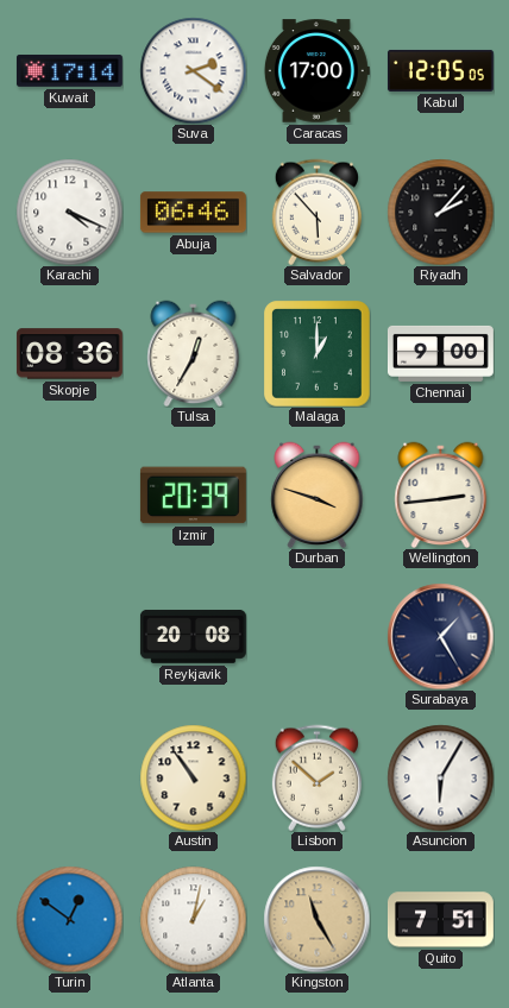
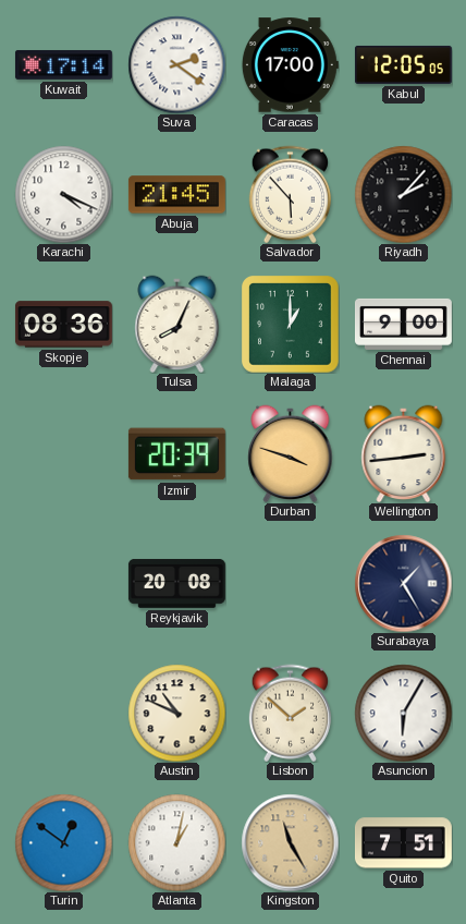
Abuja: 06:46 -> 21:45
Tulsa: 12:35 -> 8:04
Austin: 10:54 -> 10:49
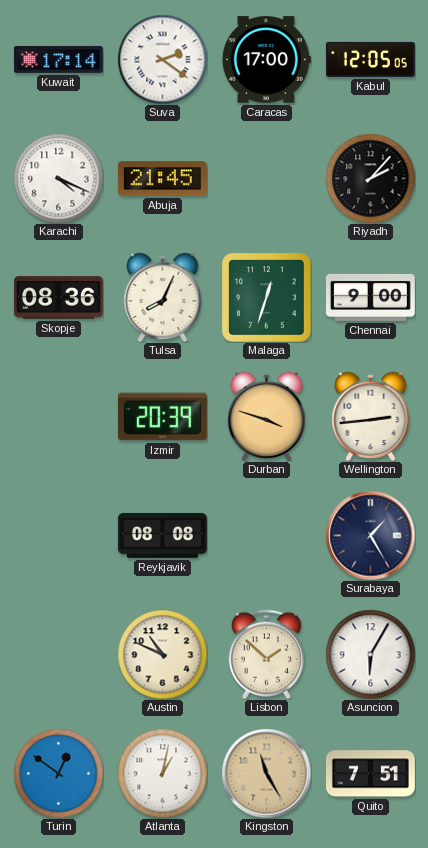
Salvador: 5:53 -> none
Malaga: 1:00 -> 12:33
Reykjavik: 20:08 -> 08:08
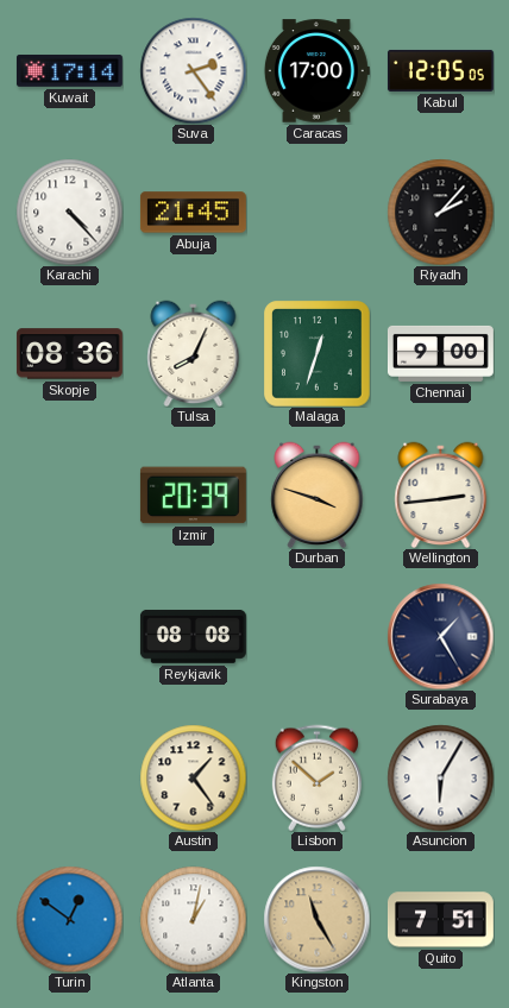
Suva: 2:21 -> 2:24
Karachi: 4:19 -> 4:23
Austin: 10:49 -> 1:24
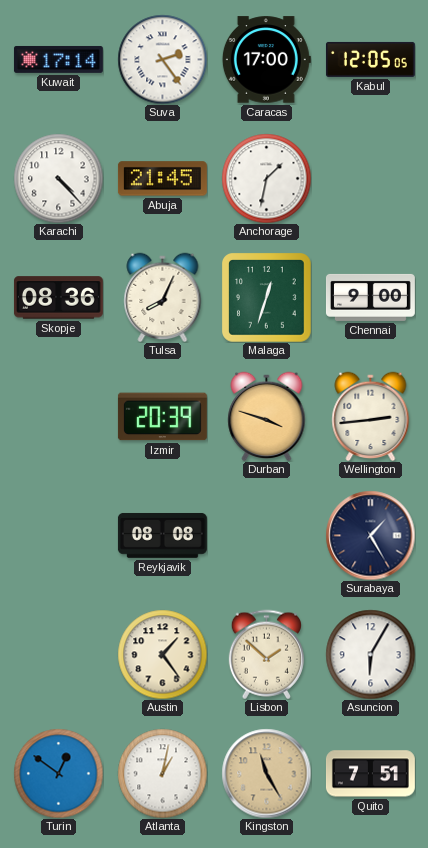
Anchorage: none -> 1:32
Riyadh: 2:07 -> none
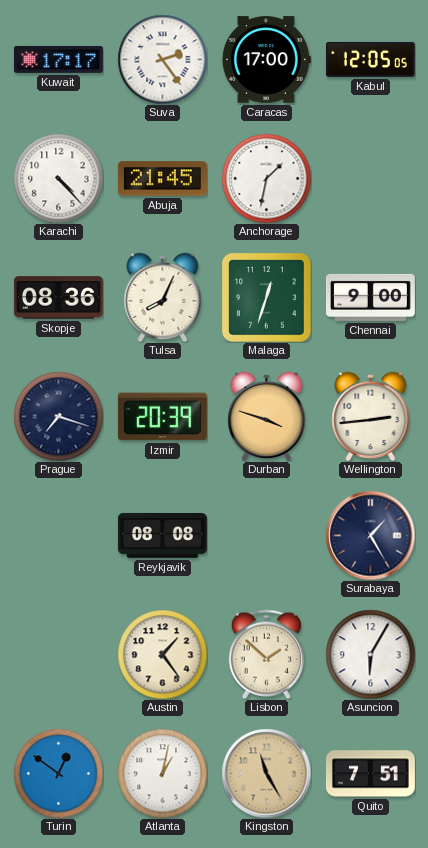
Kuwait: 17:14 -> 17:17
Prague: none -> 7:18
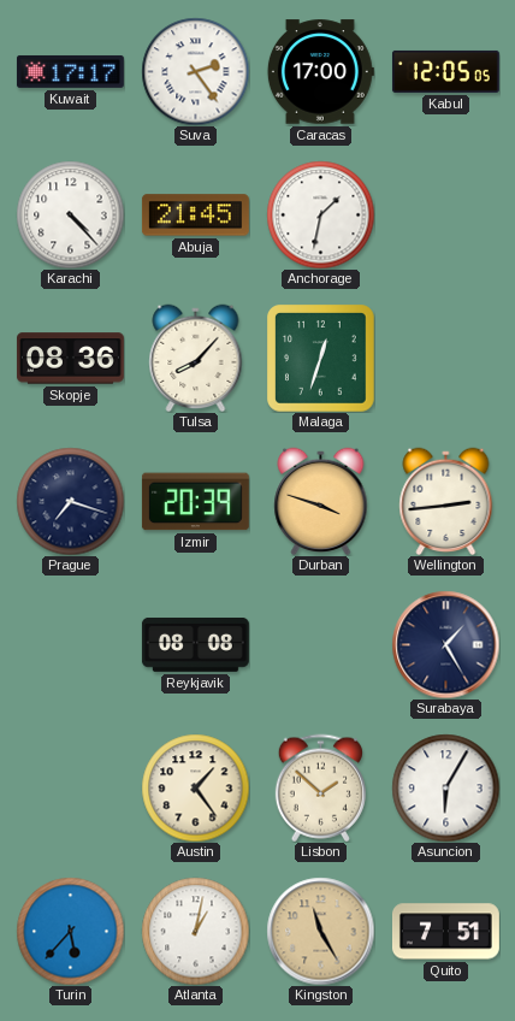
Tulsa: 8:04 -> 8:07
Chennai: 9:00 -> none
Turin: 12:51 -> 5:37
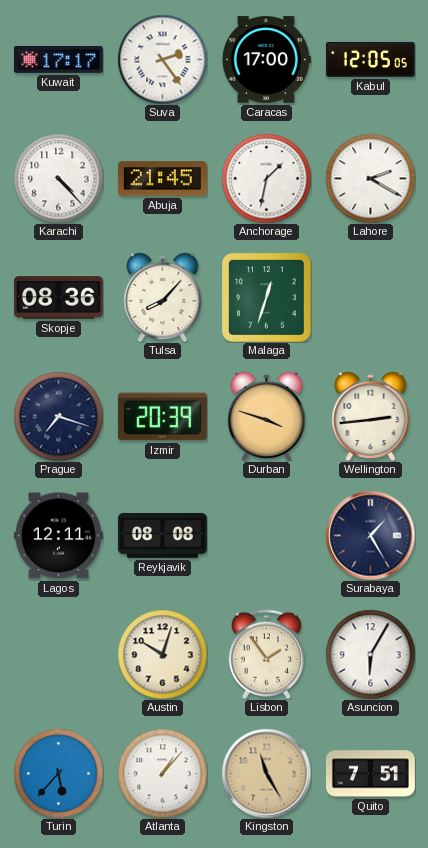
Lahore: none -> 2:20
Lagos: none -> 12:11
Austin: 1:24 -> 10:03
Lisbon: 1:52 -> 1:54
Atlanta: 1:02 -> 1:07
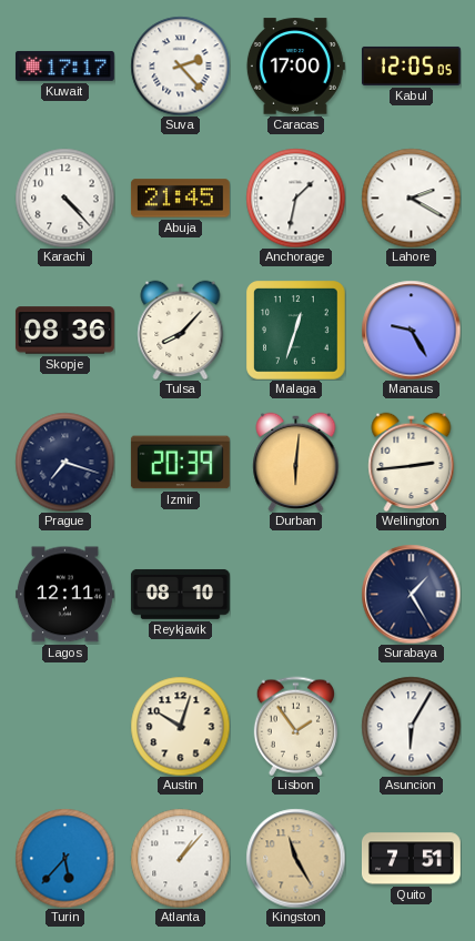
Suva: 2:24 -> 2:23
Manaus: none -> 9:25
Durban: 3:48 -> 6:01
Reykjavik: 08:08 -> 08:10
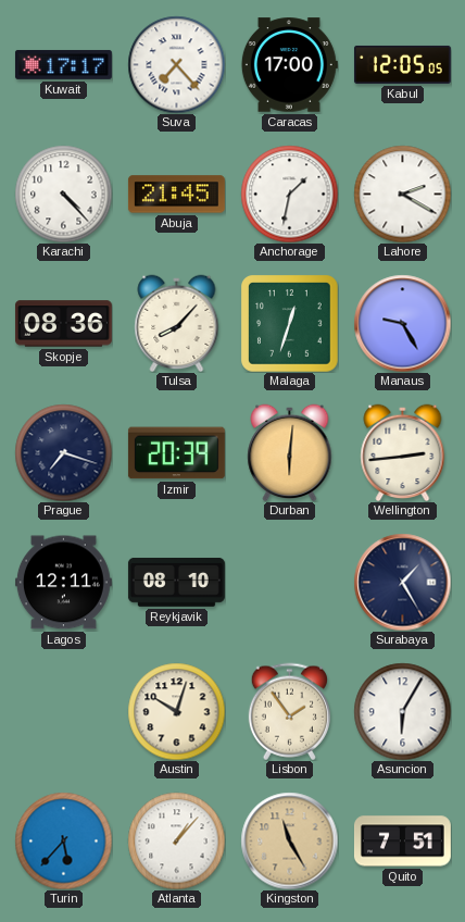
Suva: 2:23 -> 7:23
